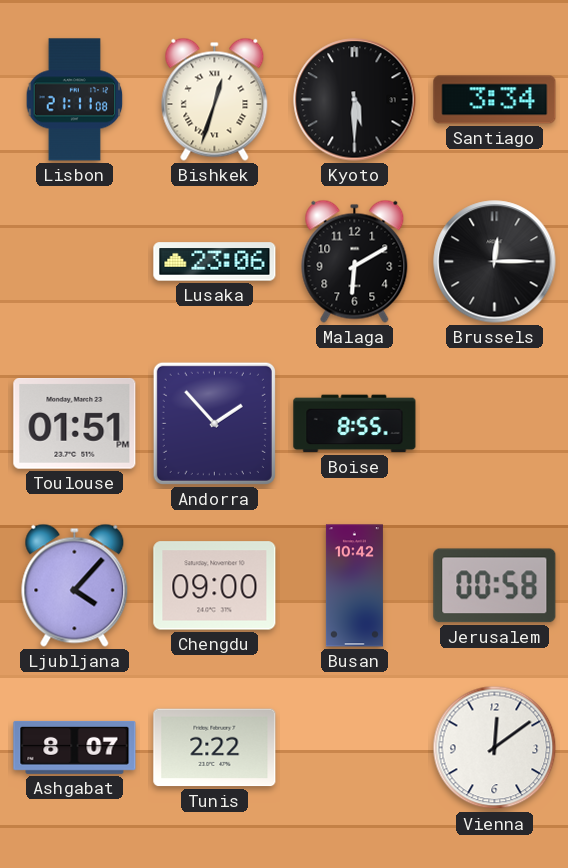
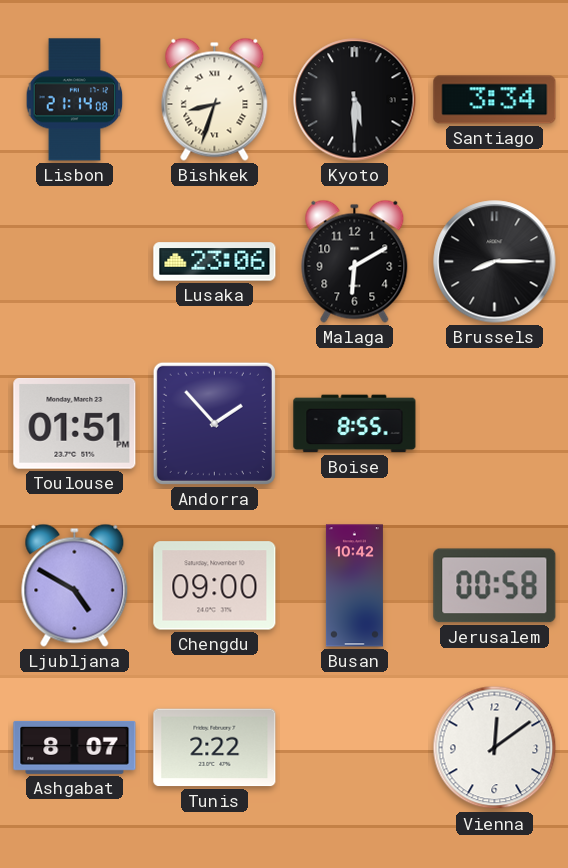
Lisbon: 21:11 -> 21:14
Bishkek: 12:33 -> 8:33
Brussels: 12:15 -> 8:15
Ljubljana: 4:07 -> 4:50
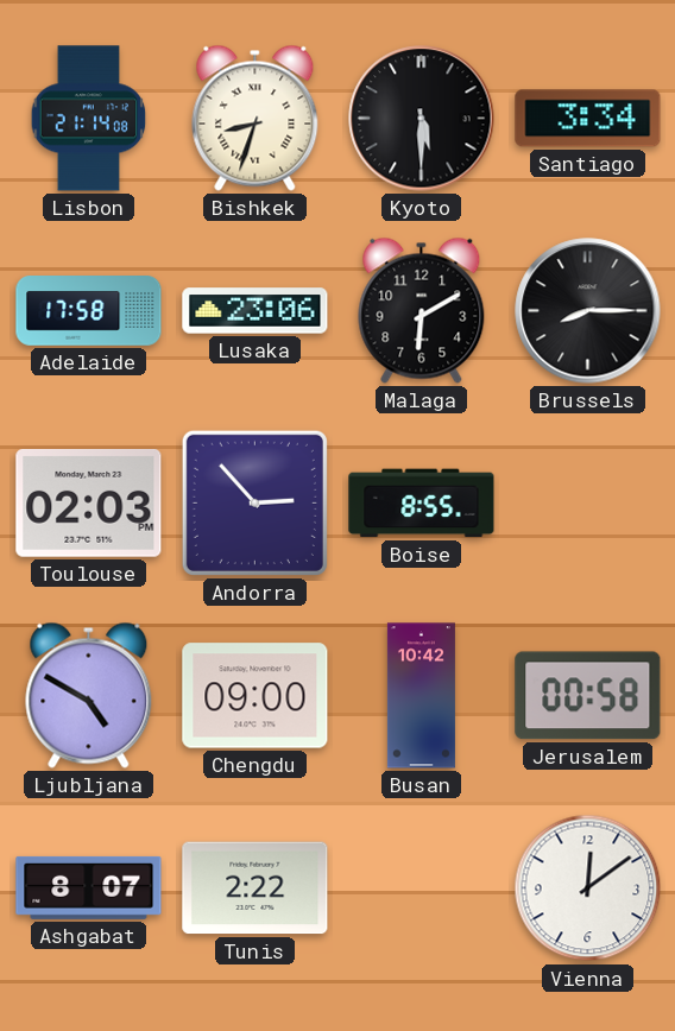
Adelaide: none -> 17:58
Toulouse: 01:51 -> 02:03
Andorra: 1:53 -> 2:53
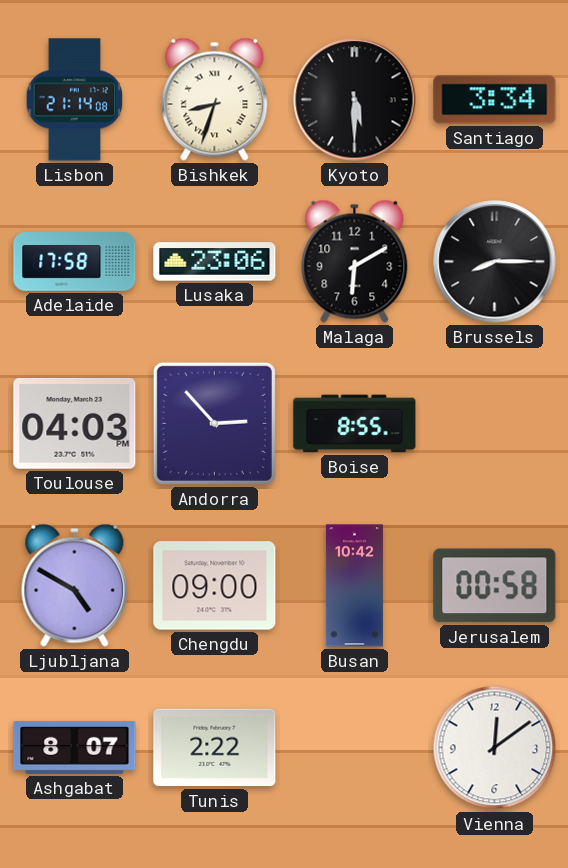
Toulouse: 02:03 -> 04:03
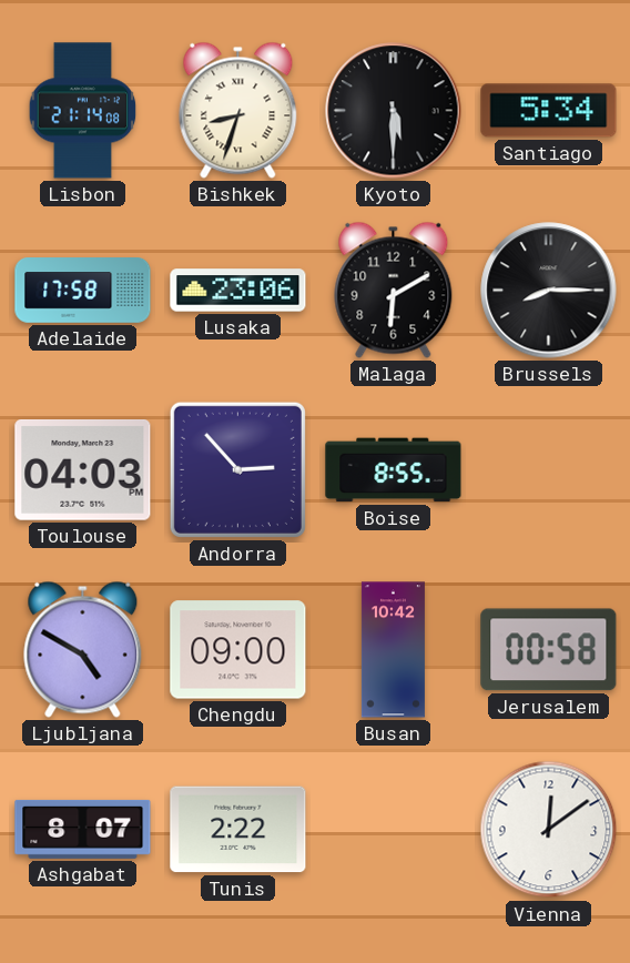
Santiago: 3:34 -> 5:34
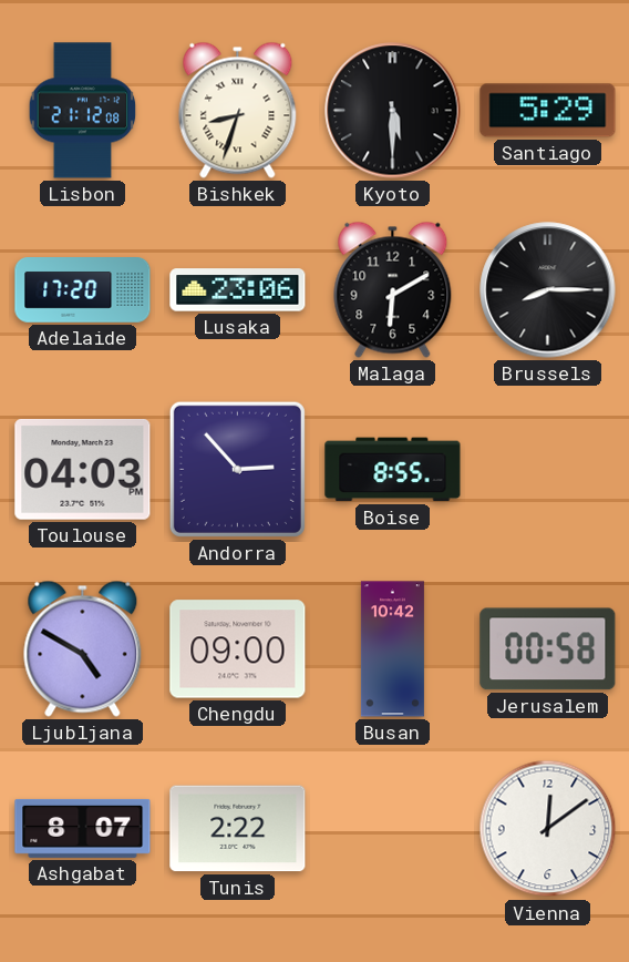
Lisbon: 21:14 -> 21:12
Santiago: 5:34 -> 5:29
Adelaide: 17:58 -> 17:20
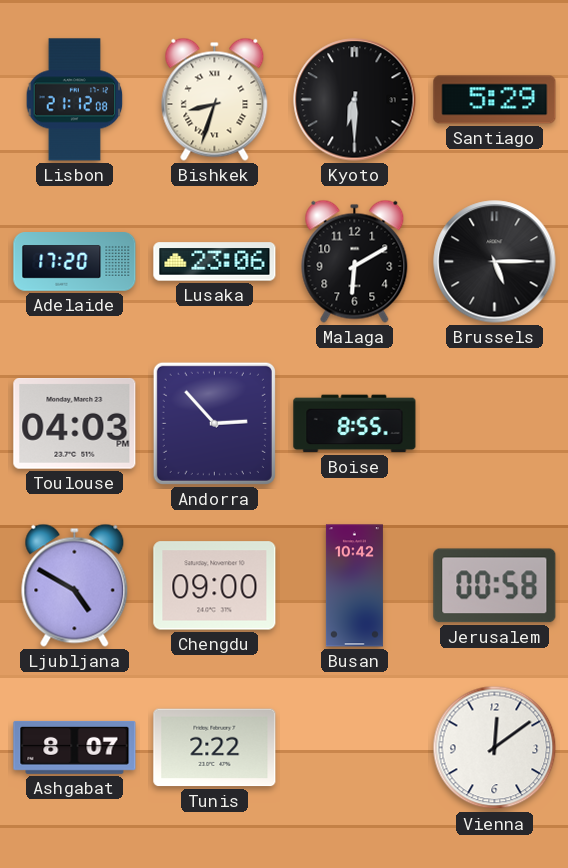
Kyoto: 5:30 -> 6:30
Brussels: 8:15 -> 5:15
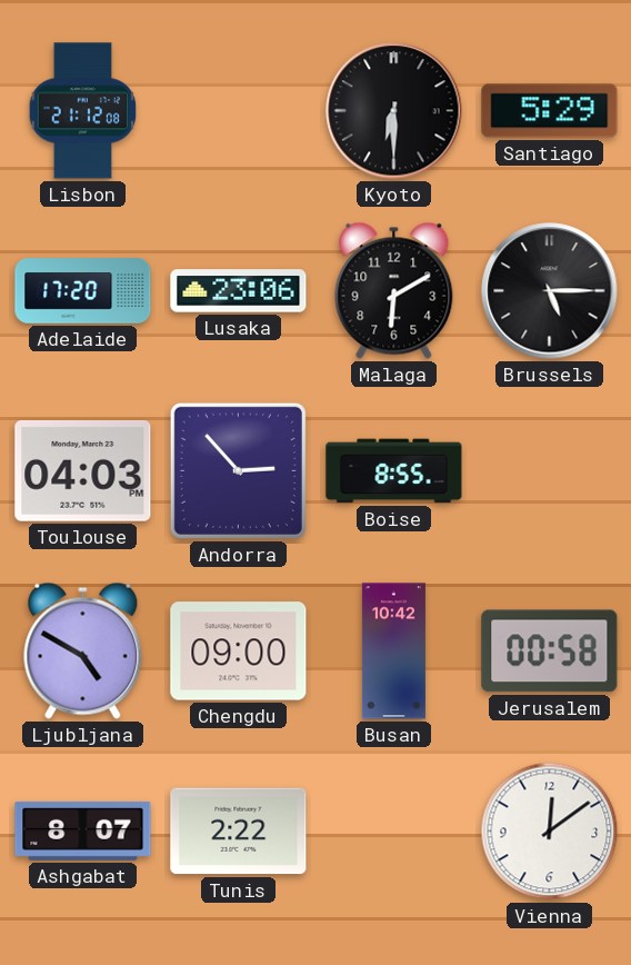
Bishkek: 8:33 -> none
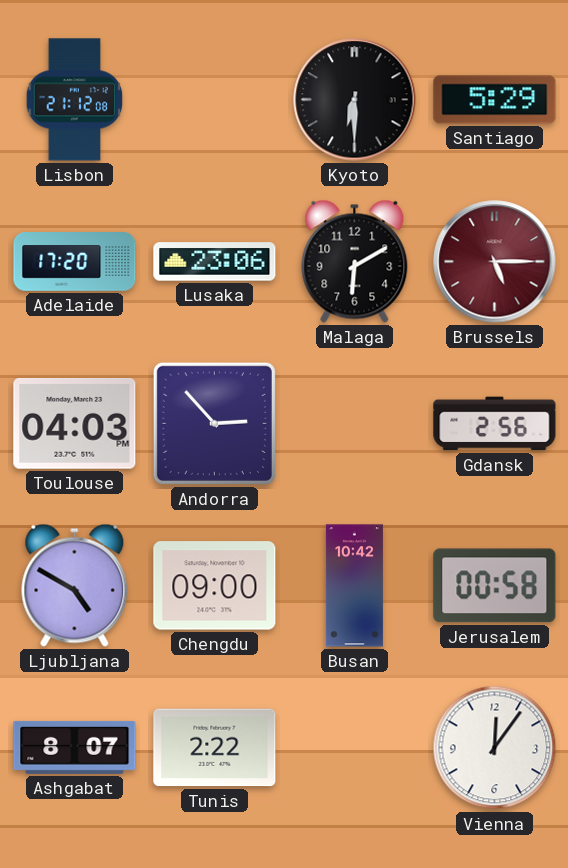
Brussels dial: black -> burgundy
Boise: 8:55 -> none
Gdansk: none -> 2:56
Vienna: 12:09 -> 12:06
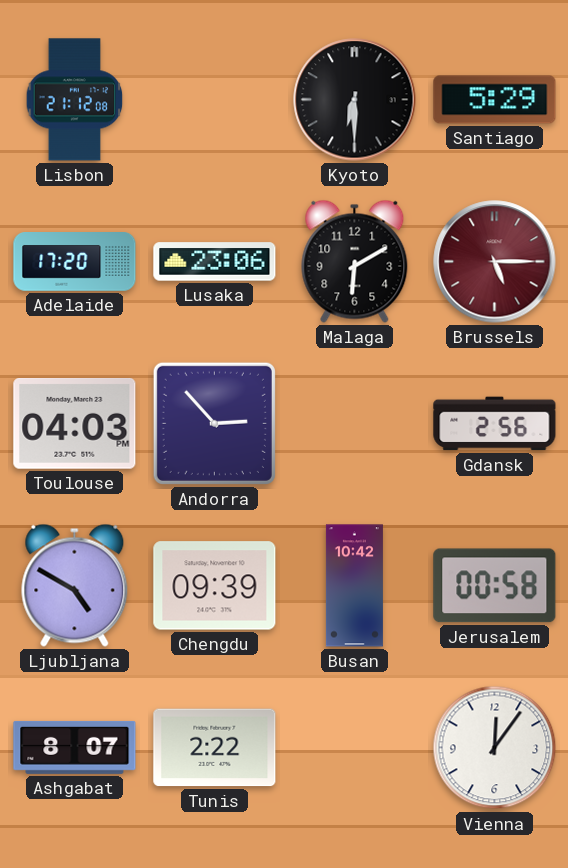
Chengdu: 09:00 -> 09:39
